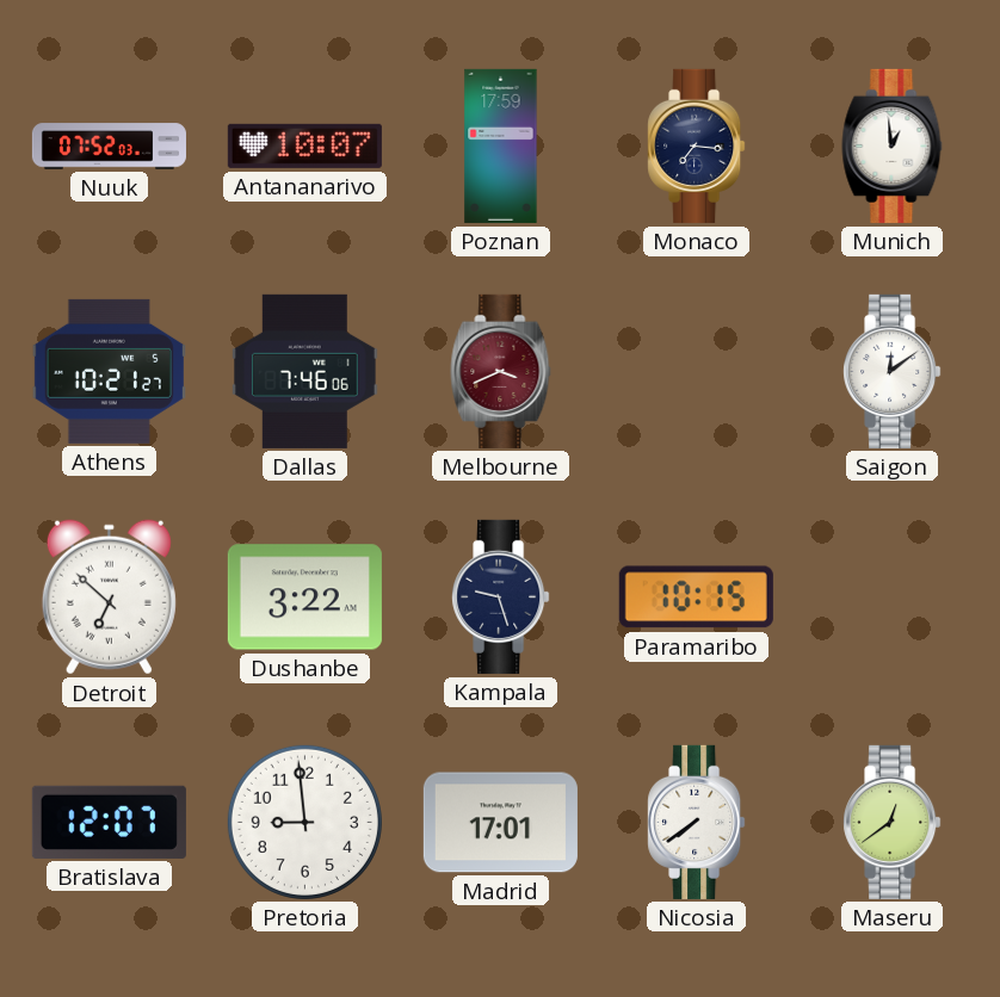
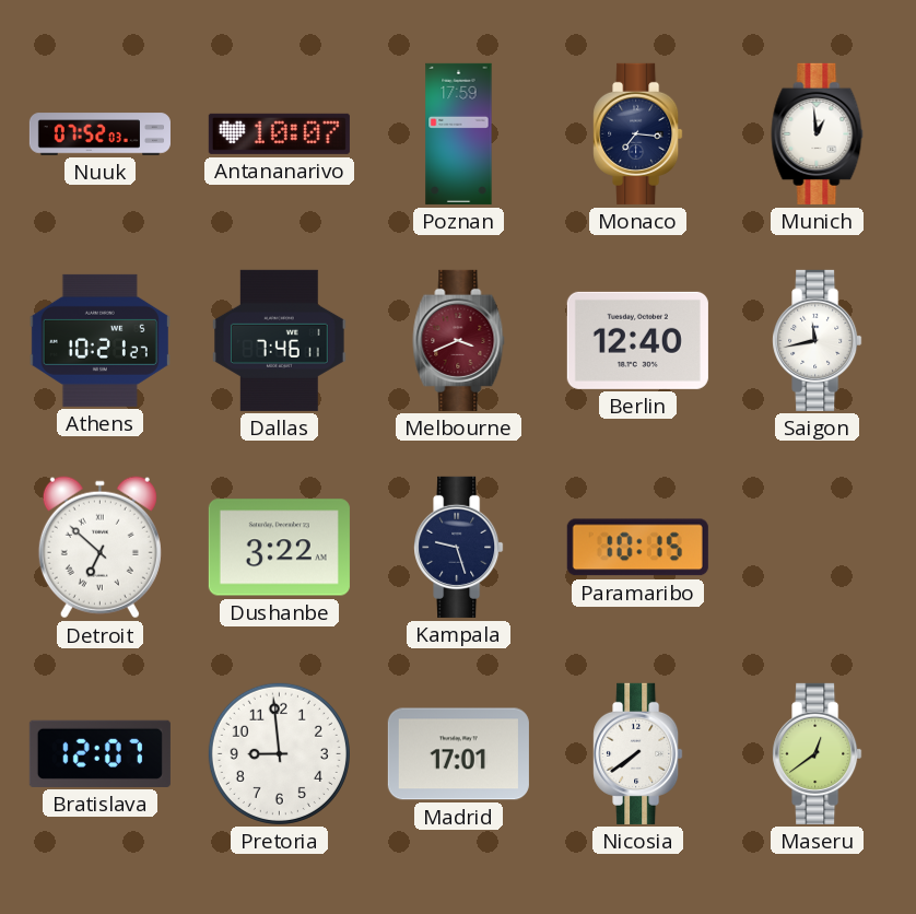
Dallas: 7:46:06 -> 7:46:11
Berlin: none -> 12:40
Saigon: 12:09 -> 11:43
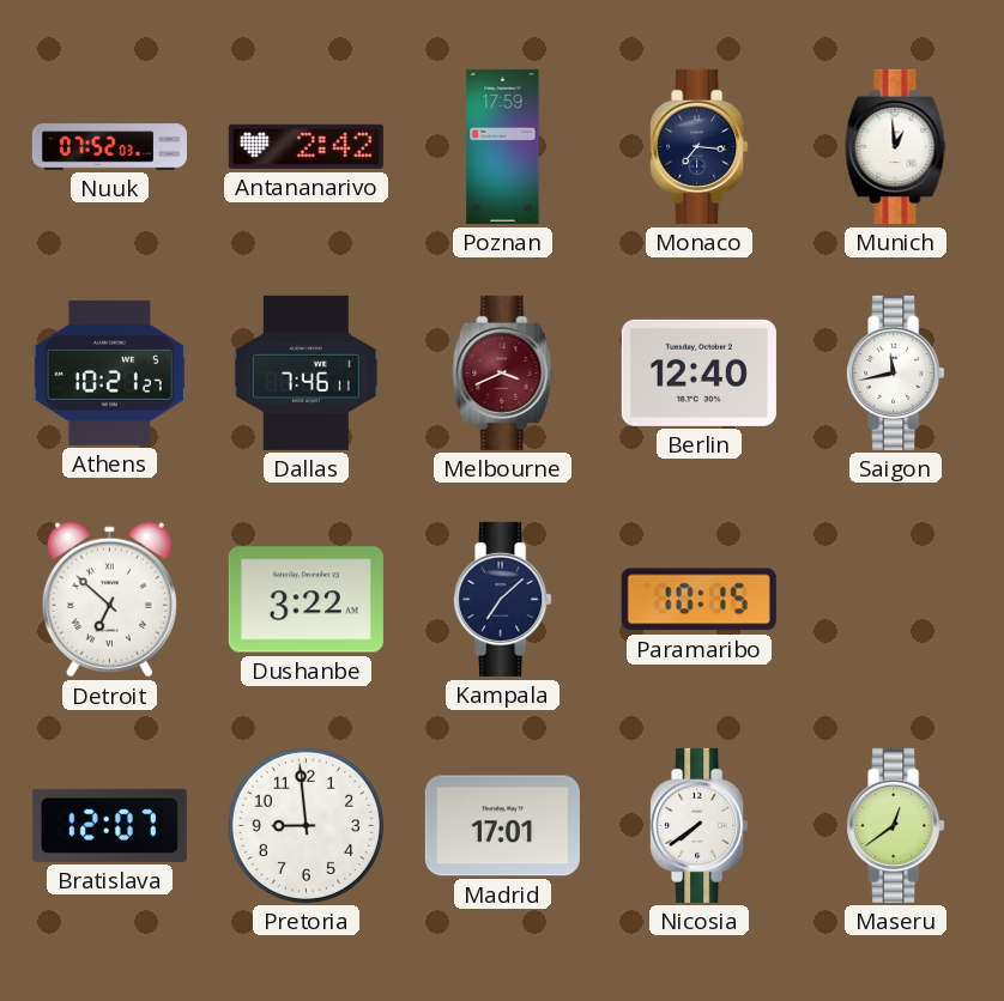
Antananarivo: 10:07 -> 2:42
Kampala: 9:27 -> 7:08
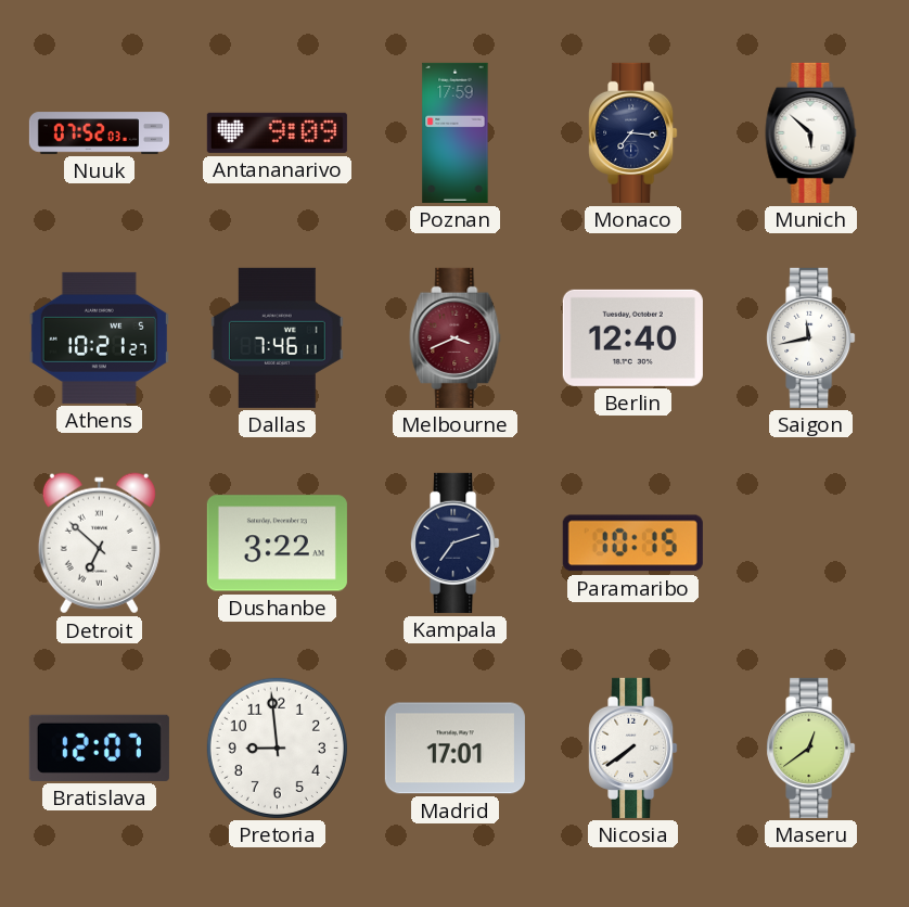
Antananarivo: 2:42 -> 9:09
Munich: 12:59 -> 5:52
Kampala: 7:08 -> 7:12
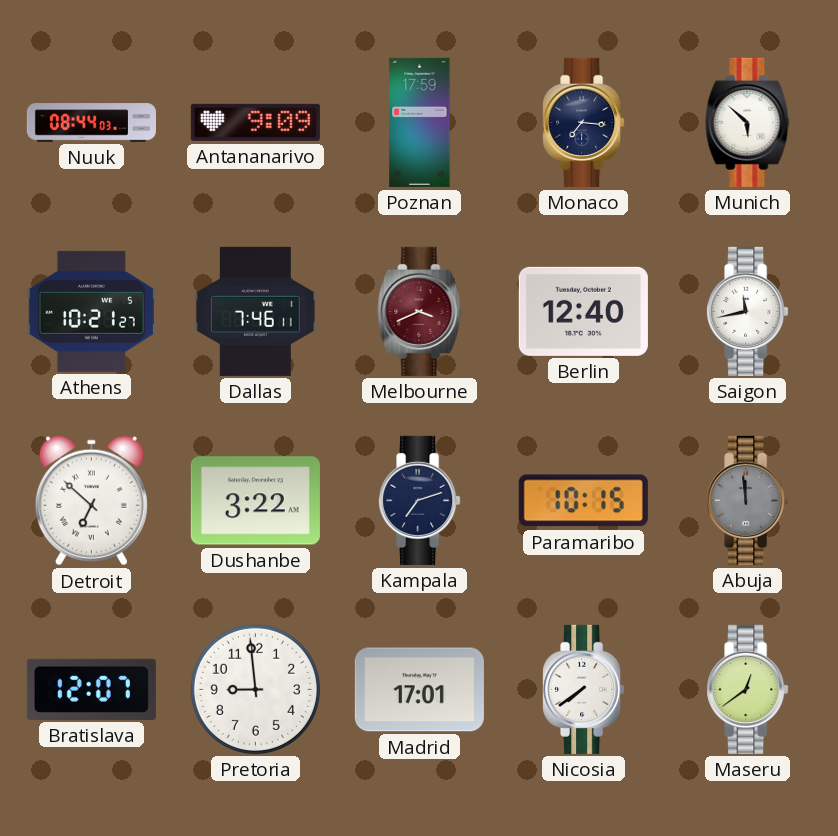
Nuuk: 07:52 -> 08:44
Abuja: none -> 11:59
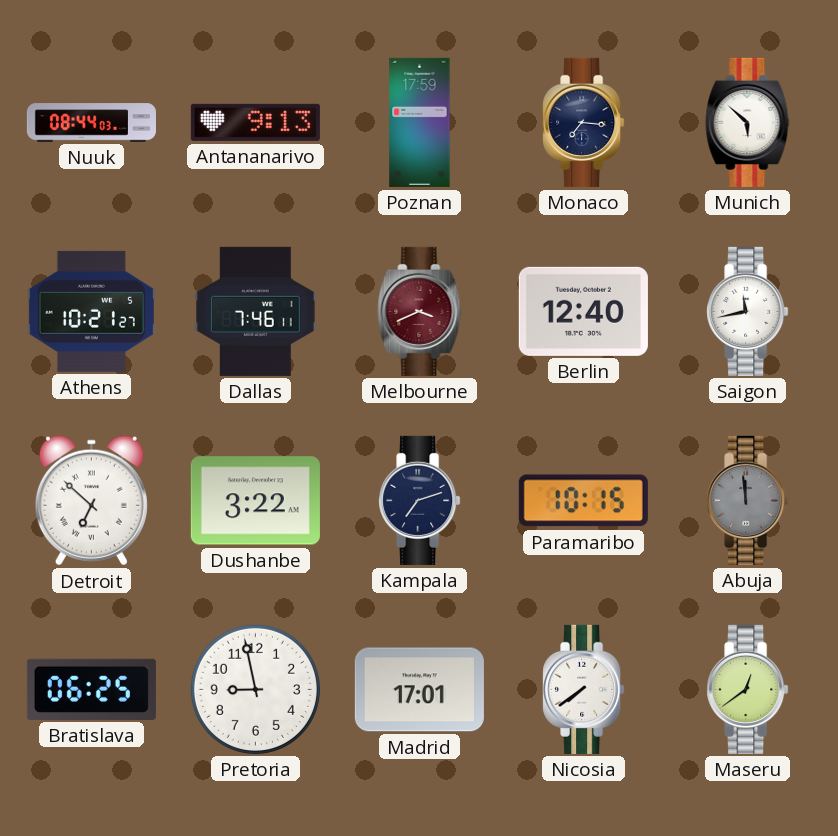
Antananarivo: 9:09 -> 9:13
Bratislava: 12:07 -> 06:25
Pretoria: 8:59 -> 8:58
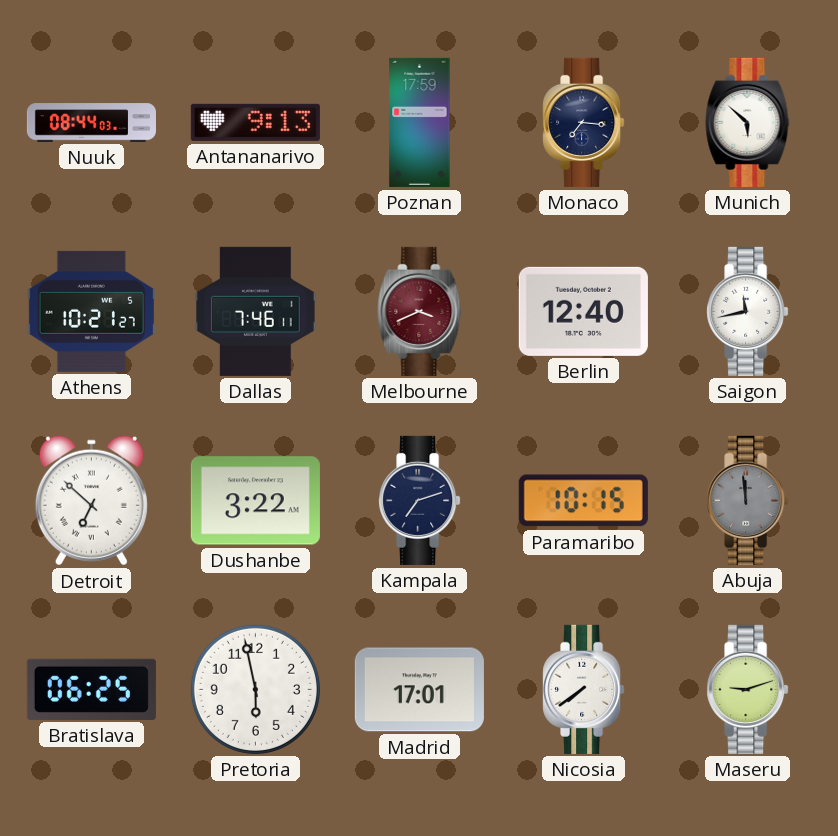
Pretoria: 8:58 -> 5:58
Maseru: 12:39 -> 9:12
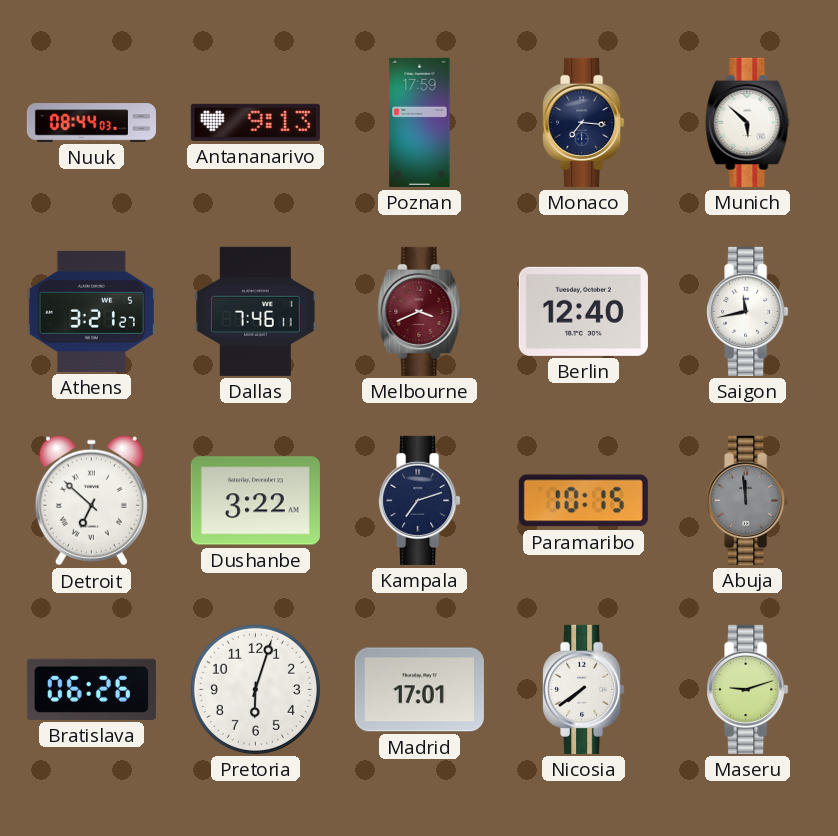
Athens: 10:21 -> 3:21
Bratislava: 06:25 -> 06:26
Pretoria: 5:58 -> 6:03
